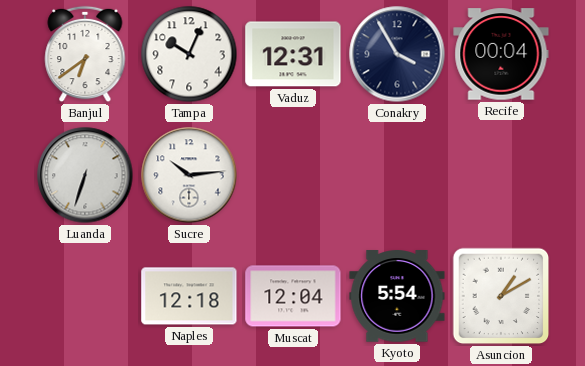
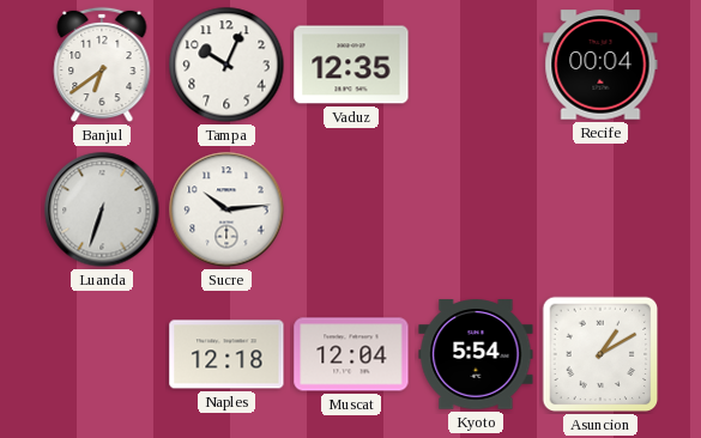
Vaduz: 12:31 -> 12:35
Conakry: 3:55 -> none
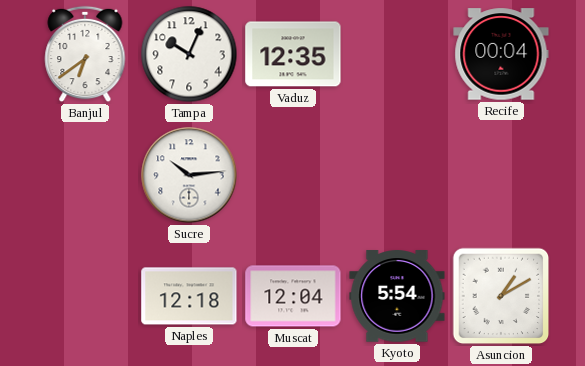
Luanda: 6:33 -> none
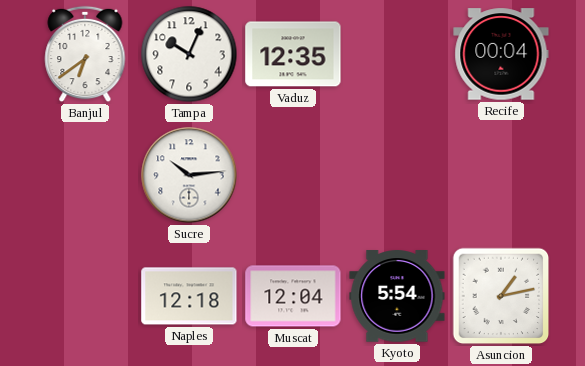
Asuncion: 1:10 -> 1:13
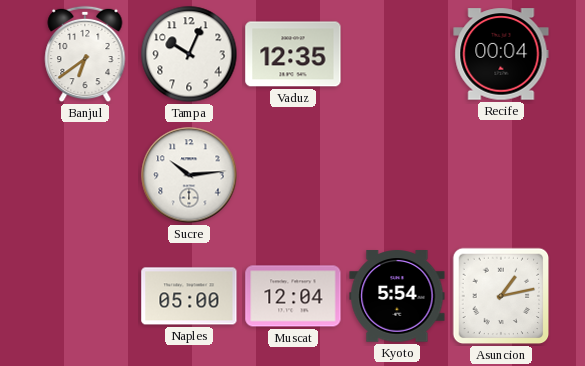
Naples: 12:18 -> 05:00
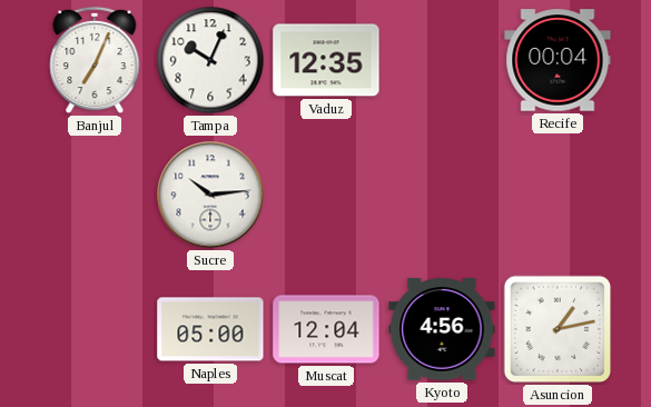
Banjul: 6:39 -> 7:04
Kyoto: 5:54 -> 4:56
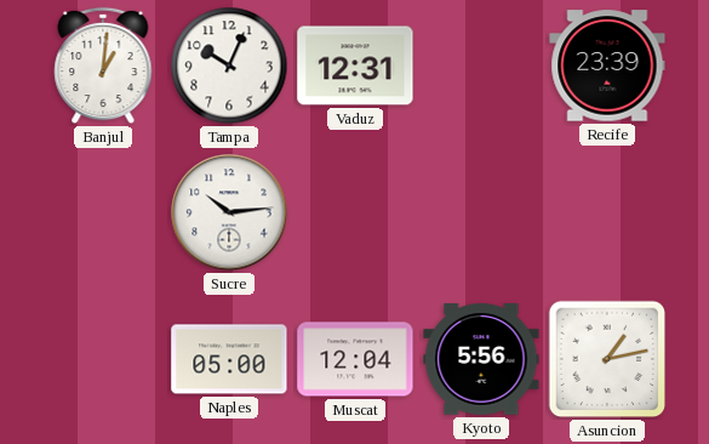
Banjul: 7:04 -> 1:01
Vaduz: 12:35 -> 12:31
Recife: 00:04 -> 23:39
Kyoto: 4:56 -> 5:56
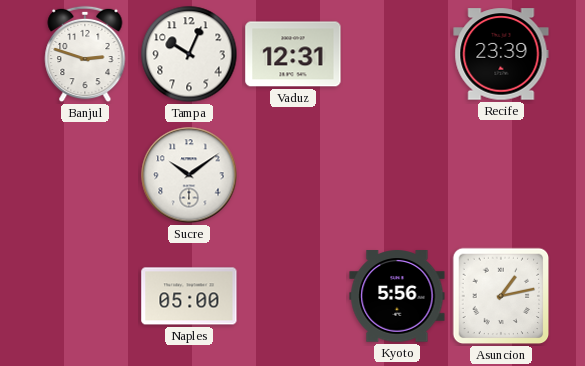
Banjul: 1:01 -> 2:48
Sucre: 10:14 -> 10:09
Muscat: 12:04 -> none
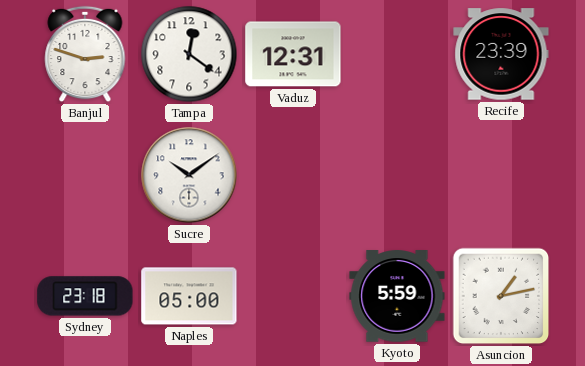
Tampa: 10:04 -> 12:21
Sydney: none -> 23:18
Kyoto: 5:56 -> 5:59
